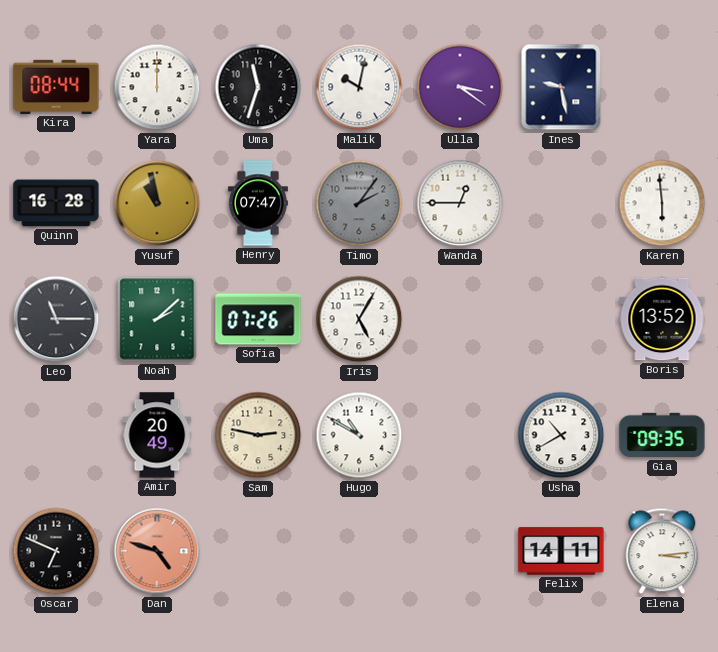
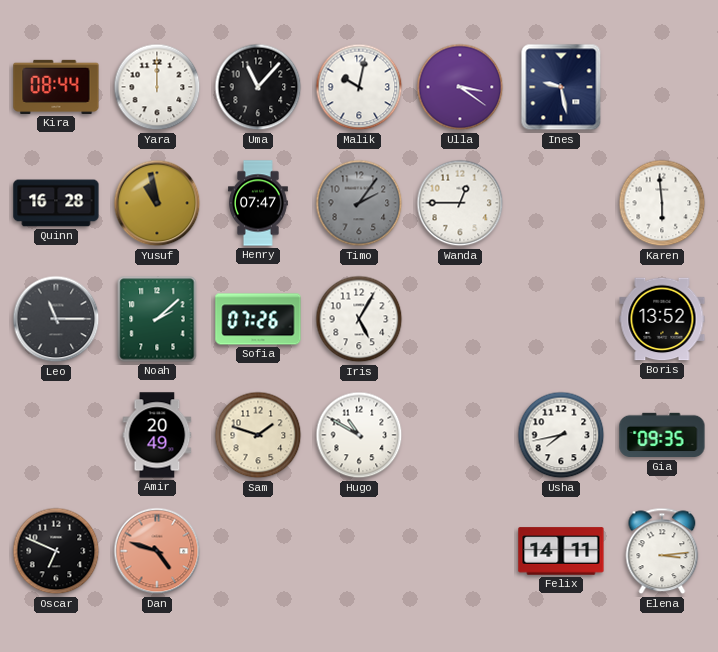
Uma: 11:33 -> 11:07
Sam: 2:47 -> 1:48
Usha: 10:40 -> 7:43
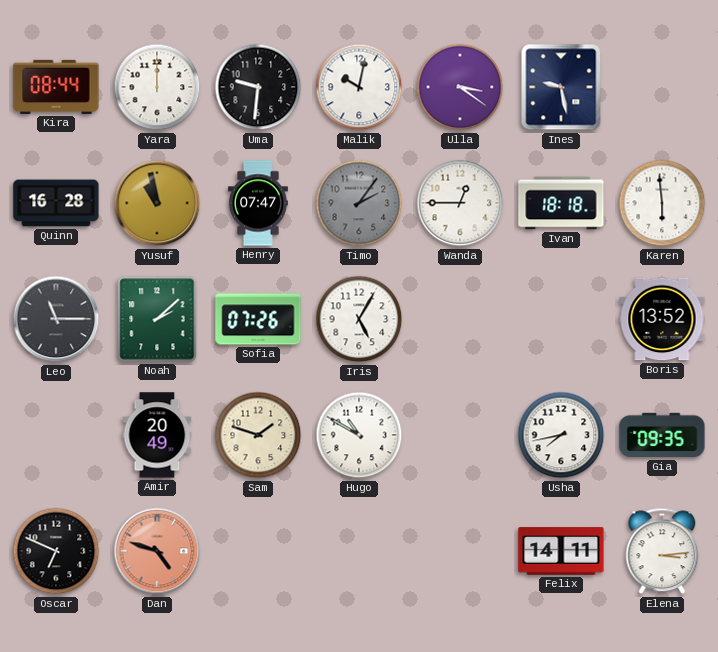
Uma: 11:07 -> 9:31
Ivan: none -> 18:18
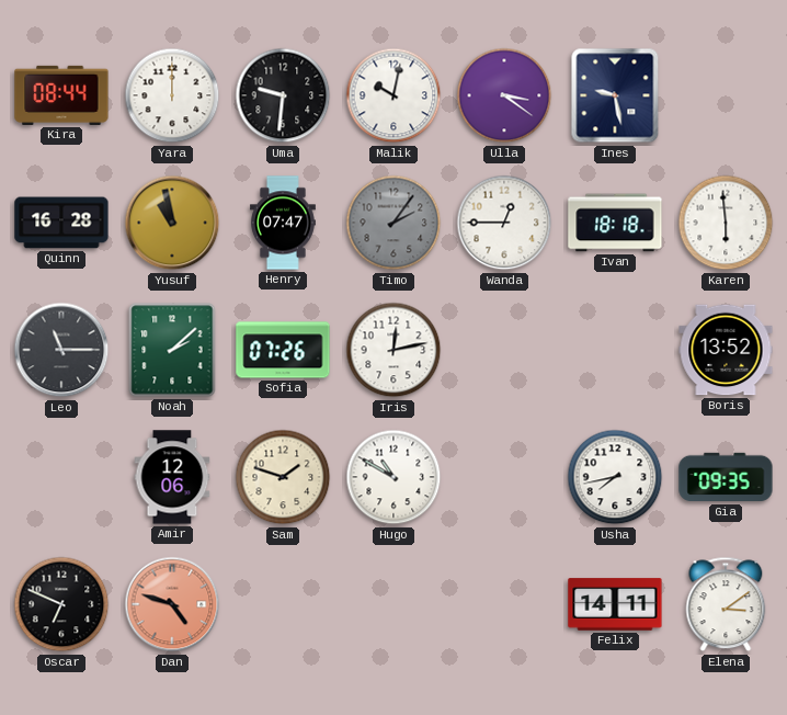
Iris: 5:05 -> 12:13
Amir: 20:49 -> 12:06
Elena: 3:14 -> 3:09
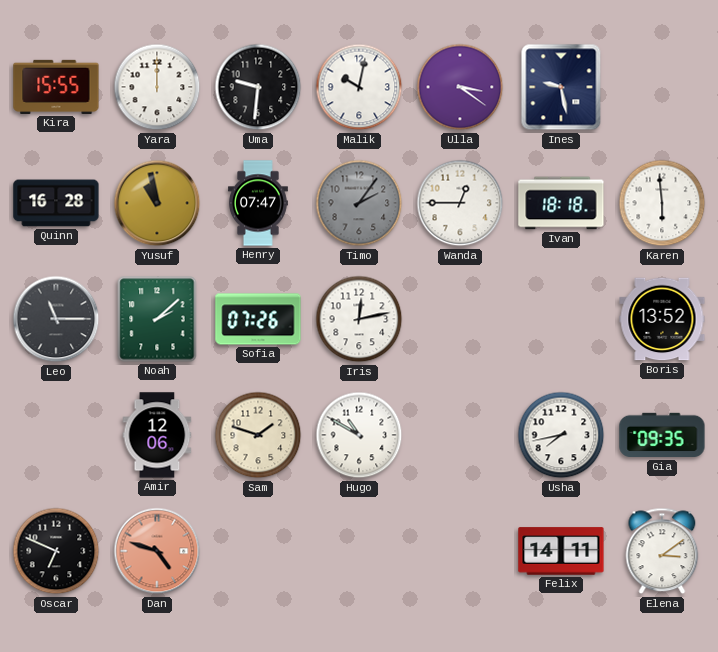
Kira: 08:44 -> 15:55
